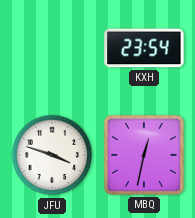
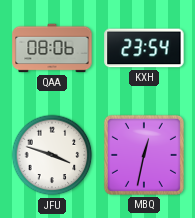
QAA: none -> 08:06
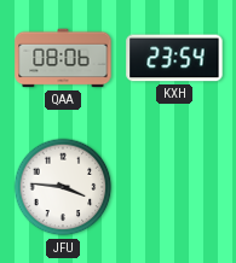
JFU: 3:48 -> 3:46
MBQ: 12:32 -> none
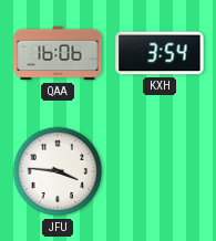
QAA: 08:06 -> 16:06
KXH: 23:54 -> 3:54
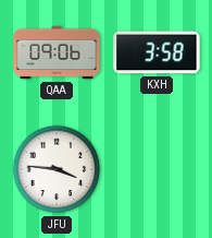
QAA: 16:06 -> 09:06
KXH: 3:54 -> 3:58
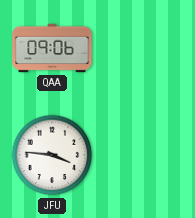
KXH: 3:58 -> none
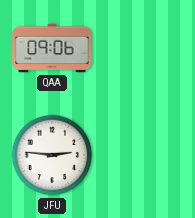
JFU: 3:46 -> 2:46
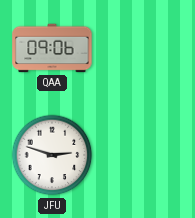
JFU: 2:46 -> 2:48
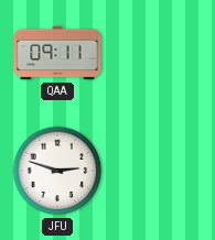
QAA: 09:06 -> 09:11
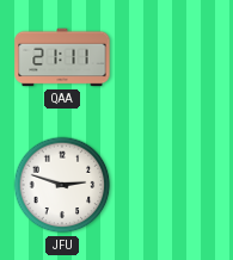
QAA: 09:11 -> 21:11
